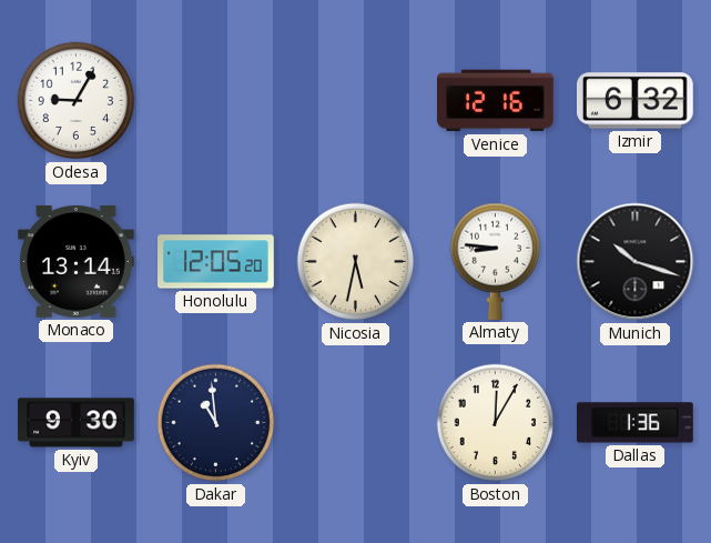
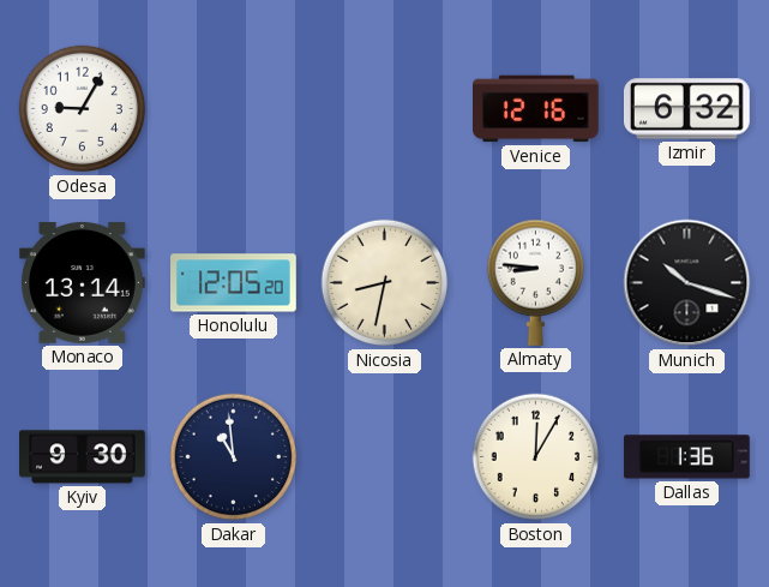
Nicosia: 5:32 -> 8:32
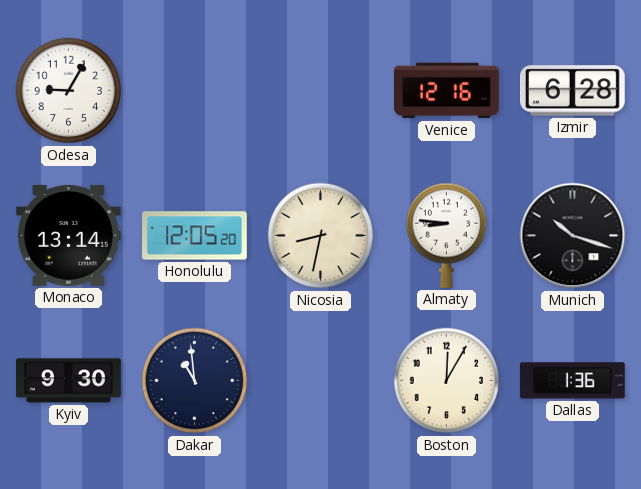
Izmir: 6:32 -> 6:28
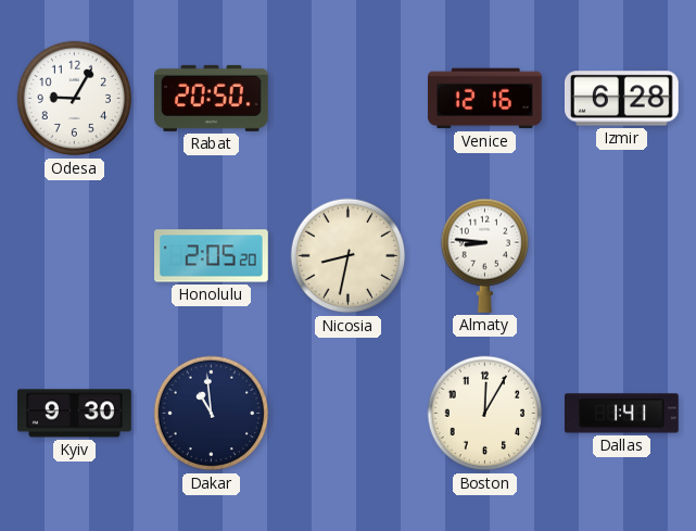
Rabat: none -> 20:50
Monaco: 13:14 -> none
Honolulu: 12:05 -> 2:05
Munich: 10:18 -> none
Dallas: 1:36 -> 1:41
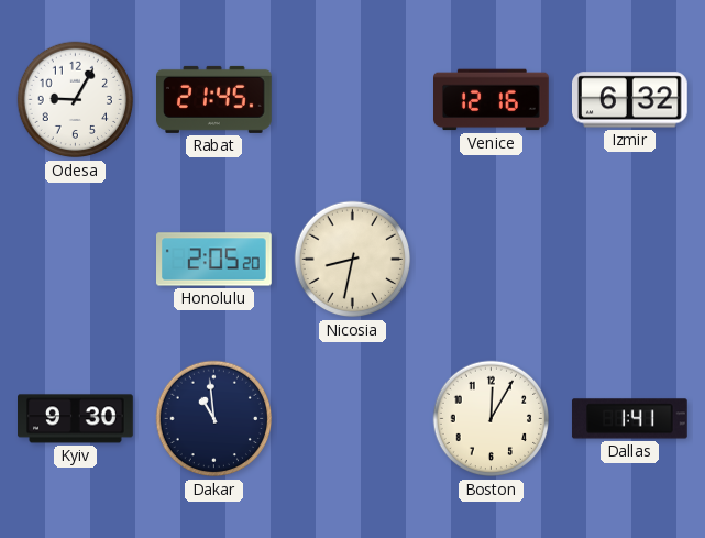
Rabat: 20:50 -> 21:45
Izmir: 6:28 -> 6:32
Almaty: 8:46 -> none
